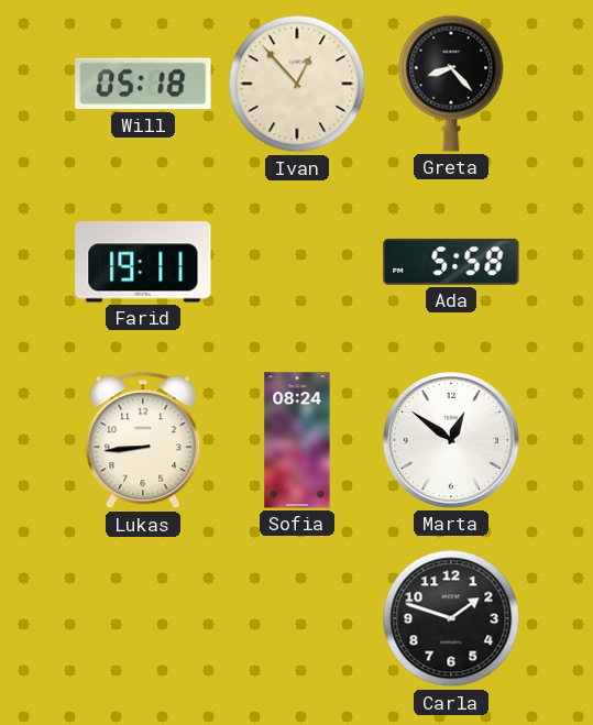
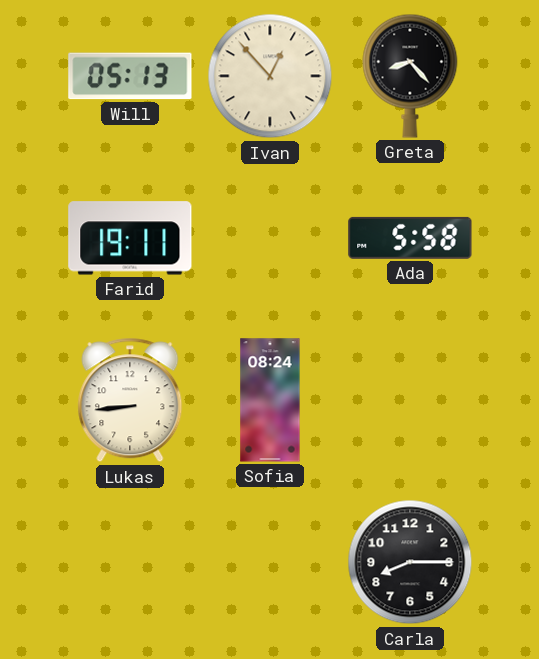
Will: 05:18 -> 05:13
Marta: 12:51 -> none
Carla: 1:48 -> 8:15
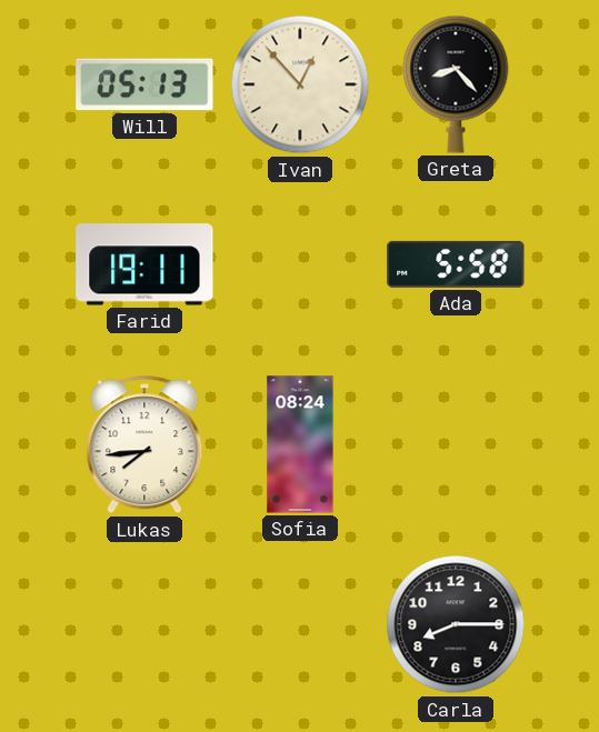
Lukas: 8:44 -> 7:44
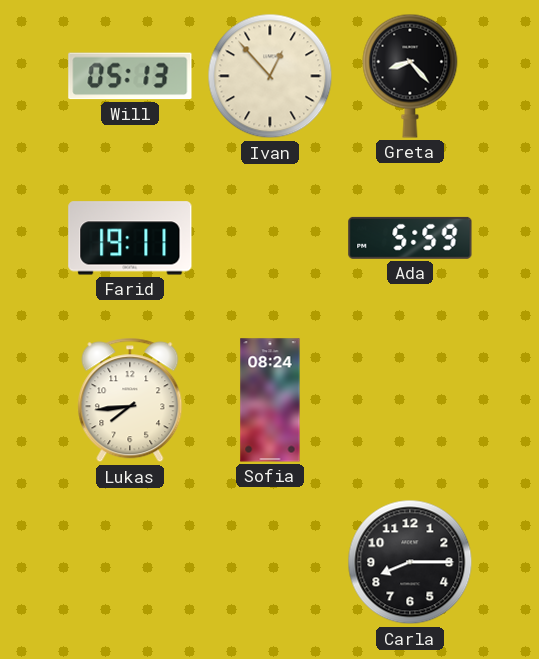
Ada: 5:58 -> 5:59
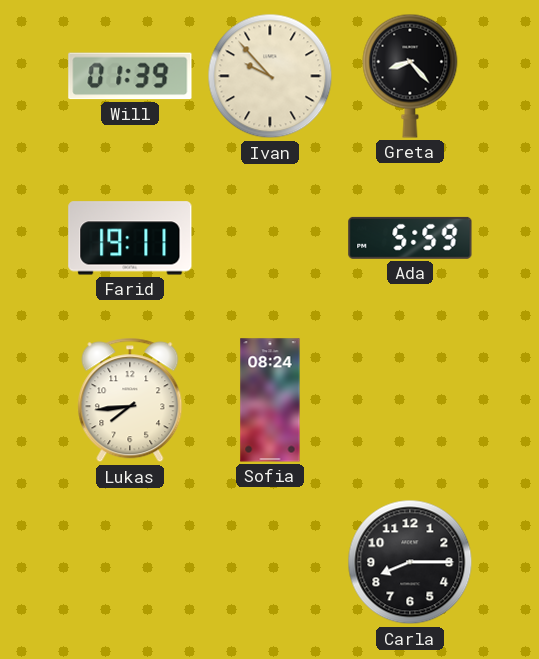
Will: 05:13 -> 01:39
Ivan: 12:53 -> 9:53
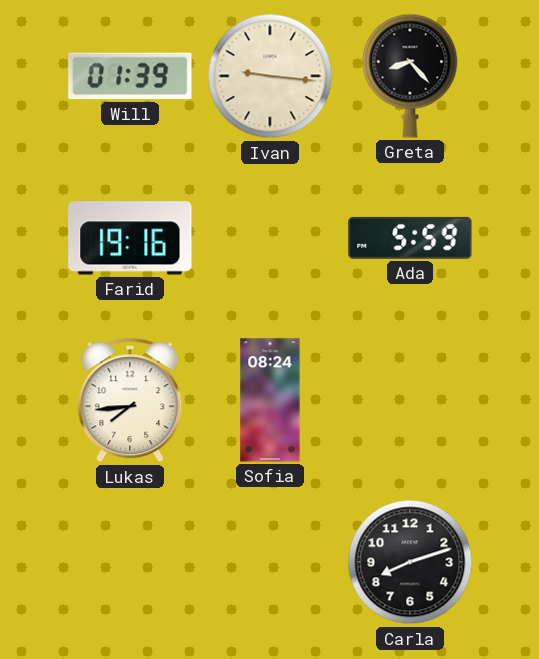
Ivan: 9:53 -> 9:16
Farid: 19:11 -> 19:16
Carla: 8:15 -> 8:12
